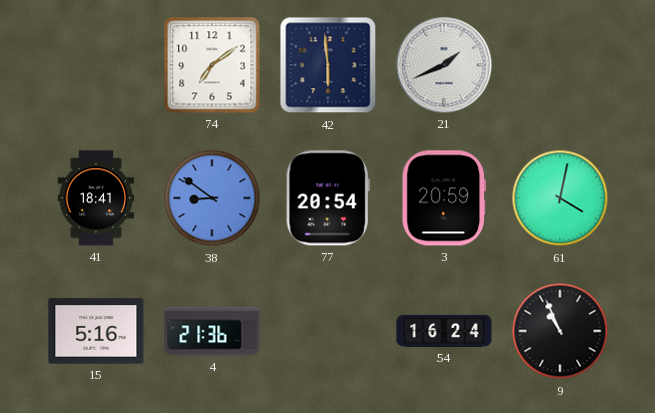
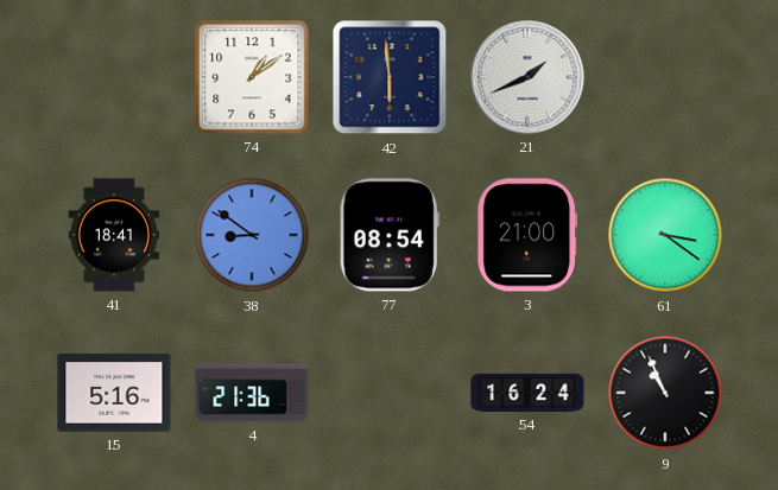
74: 7:09 -> 1:09
77: 20:54 -> 08:54
3: 20:59 -> 21:00
61: 4:02 -> 3:21
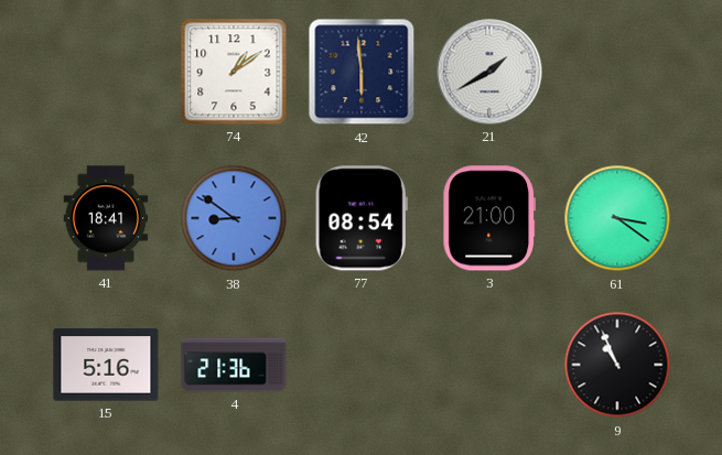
21: 1:41 -> 1:40
54: 16:24 -> none
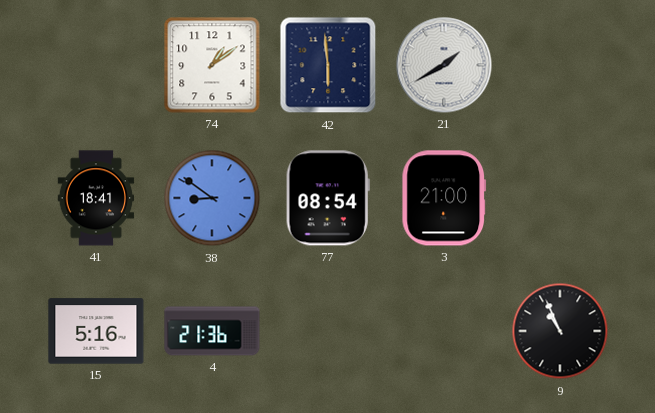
61: 3:21 -> none
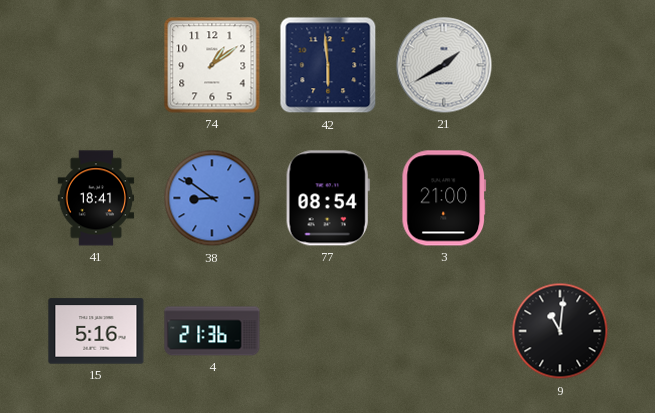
9: 10:56 -> 11:01
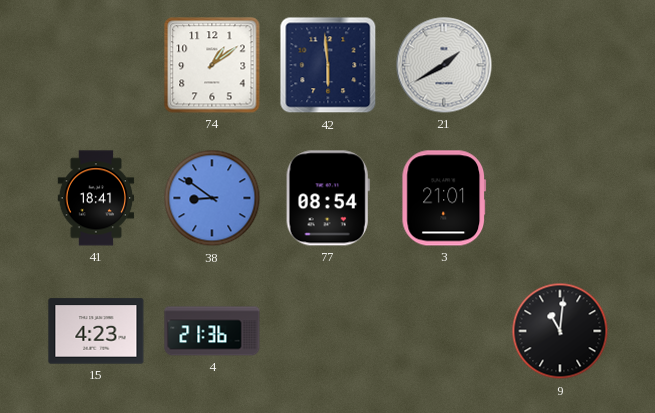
3: 21:00 -> 21:01
15: 5:16 -> 4:23
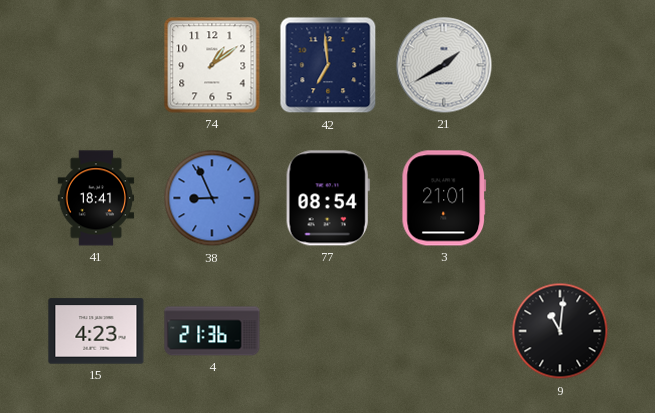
42: 5:59 -> 6:59
38: 8:51 -> 8:56
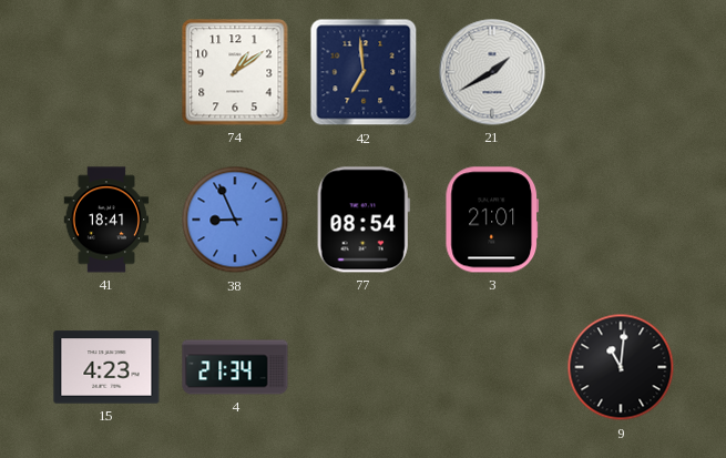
4: 21:36 -> 21:34
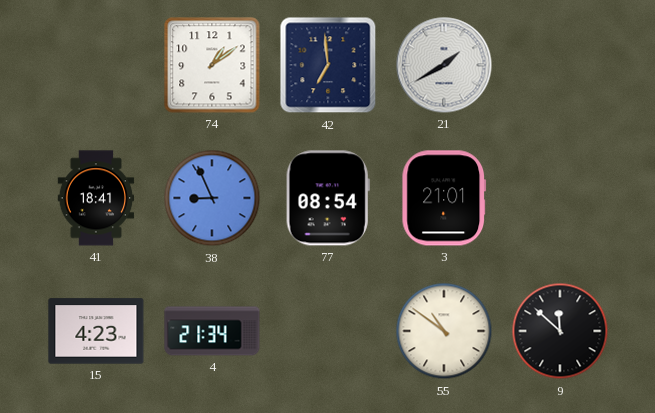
55: none -> 10:51
9: 11:01 -> 11:52
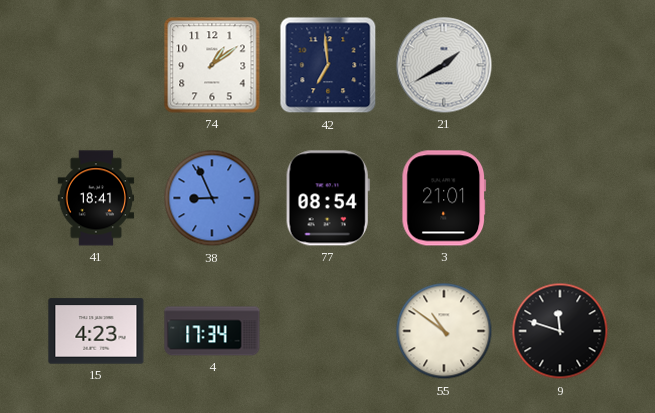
4: 21:34 -> 17:34
9: 11:52 -> 11:48
